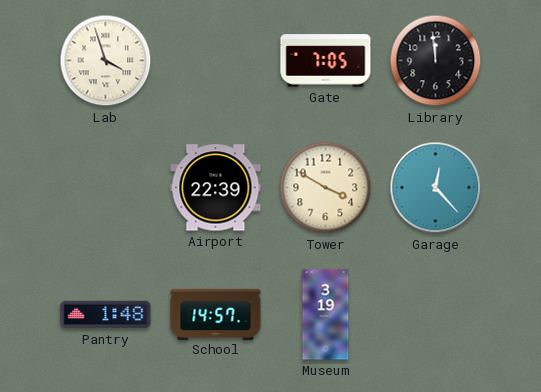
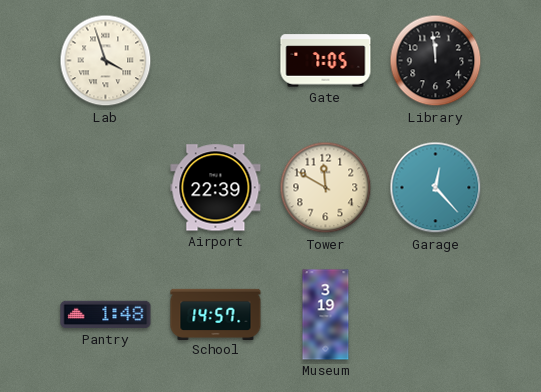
Tower: 3:50 -> 11:50
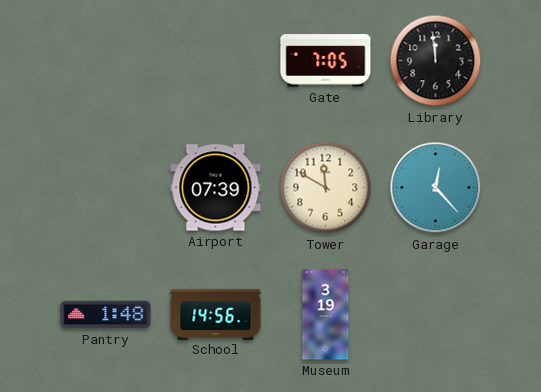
Lab: 3:57 -> none
Airport: 22:39 -> 07:39
School: 14:57 -> 14:56
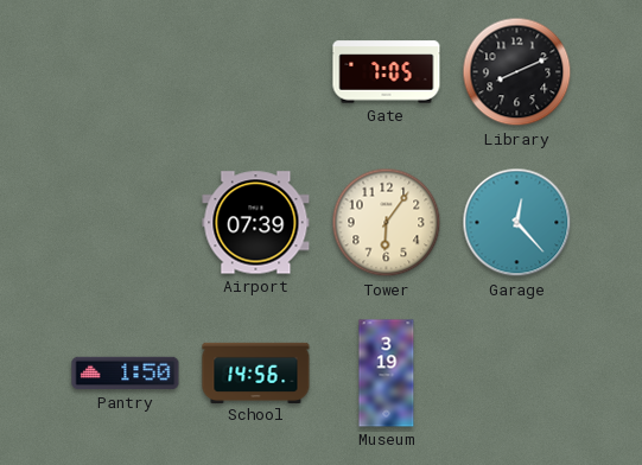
Library: 11:59 -> 8:11
Tower: 11:50 -> 6:06
Pantry: 1:48 -> 1:50
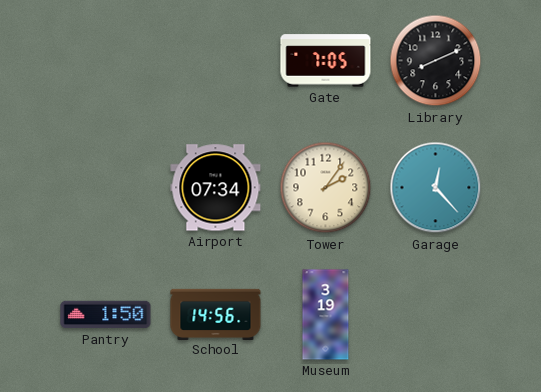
Airport: 07:39 -> 07:34
Tower: 6:06 -> 2:06
